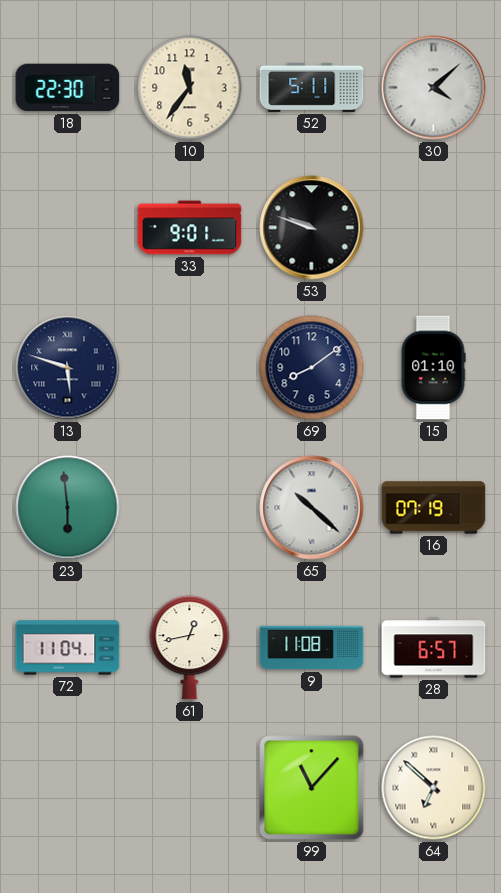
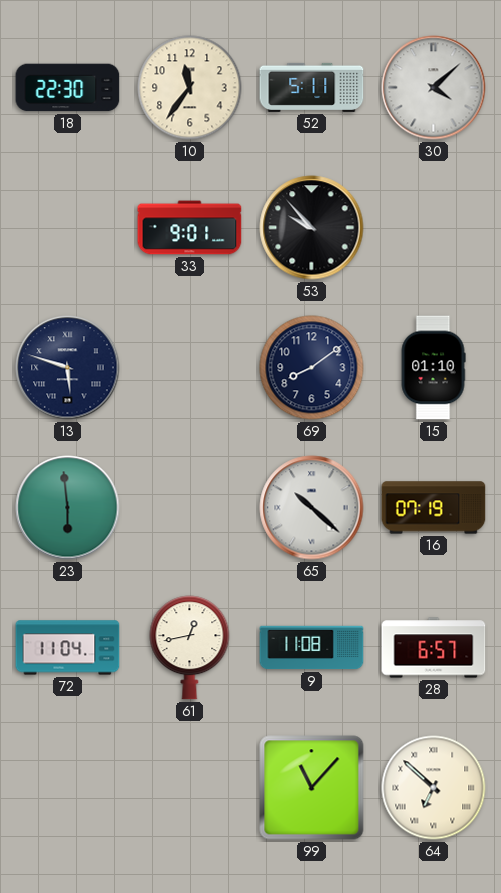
53: 9:48 -> 9:53
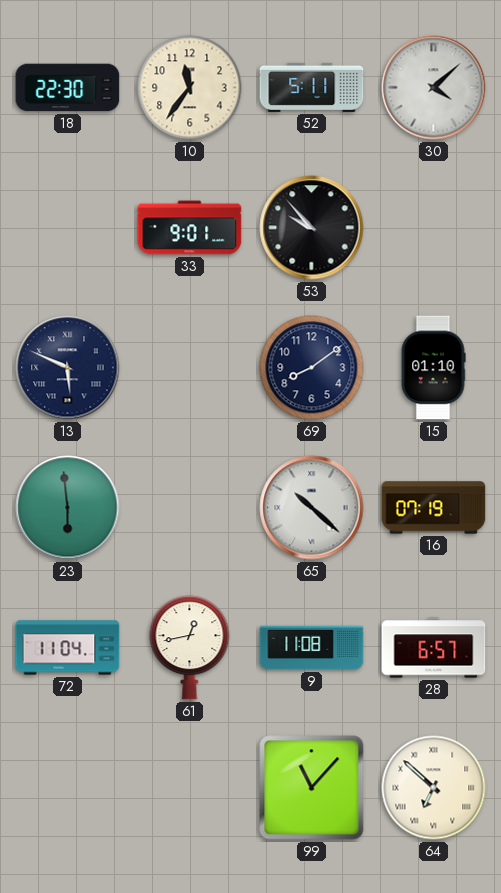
13: 5:48 -> 5:49
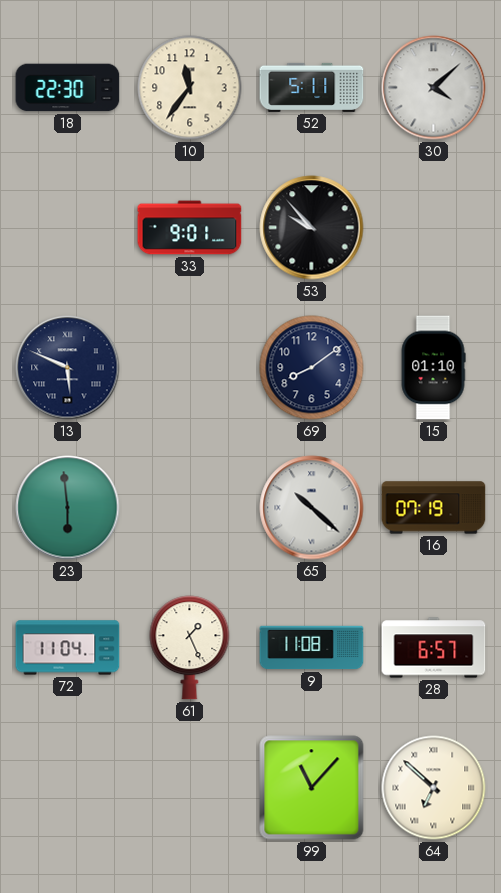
61: 12:43 -> 1:26
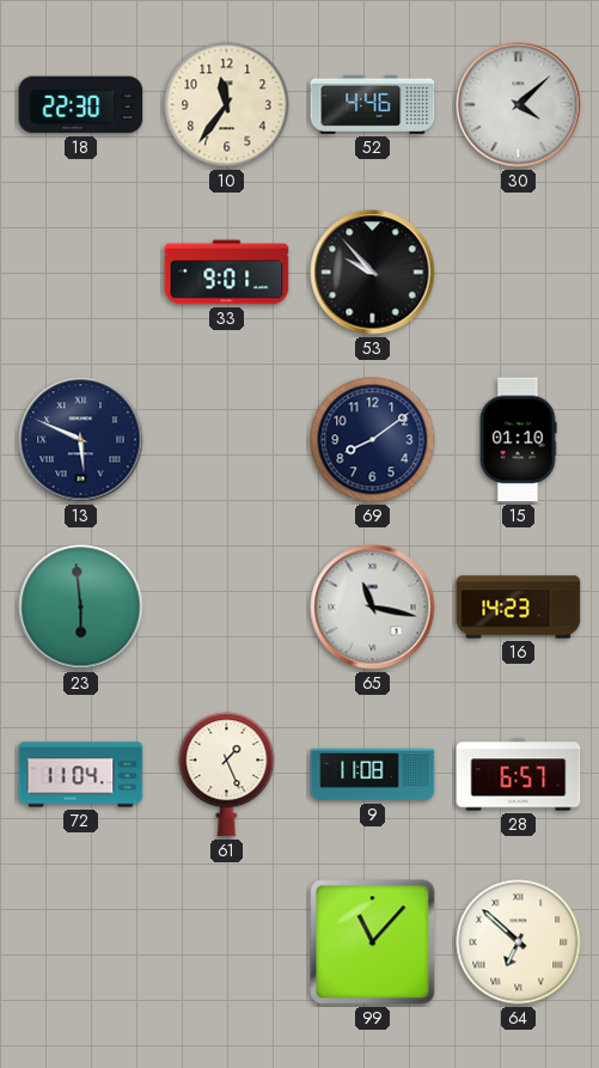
52: 5:11 -> 4:46
65: 10:22 -> 11:17
16: 07:19 -> 14:23
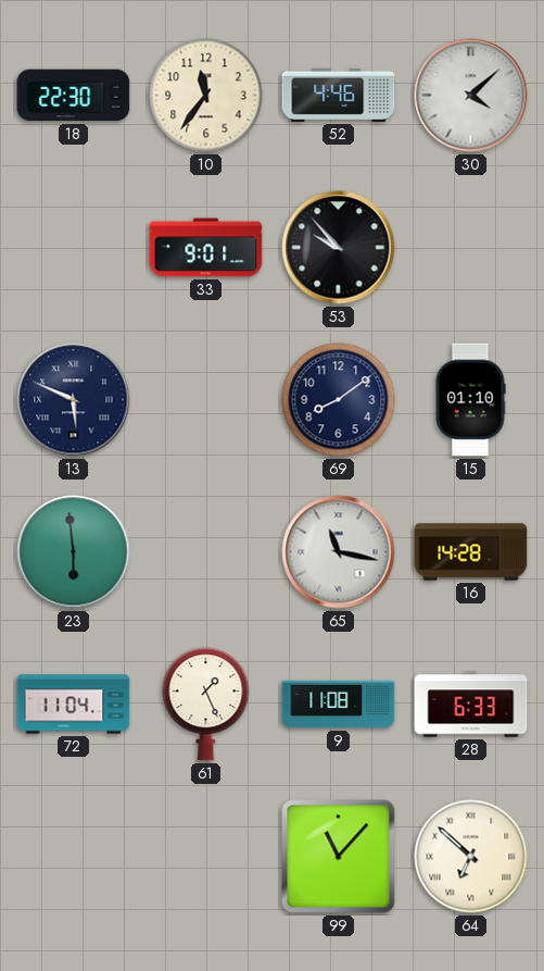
16: 14:23 -> 14:28
28: 6:57 -> 6:33
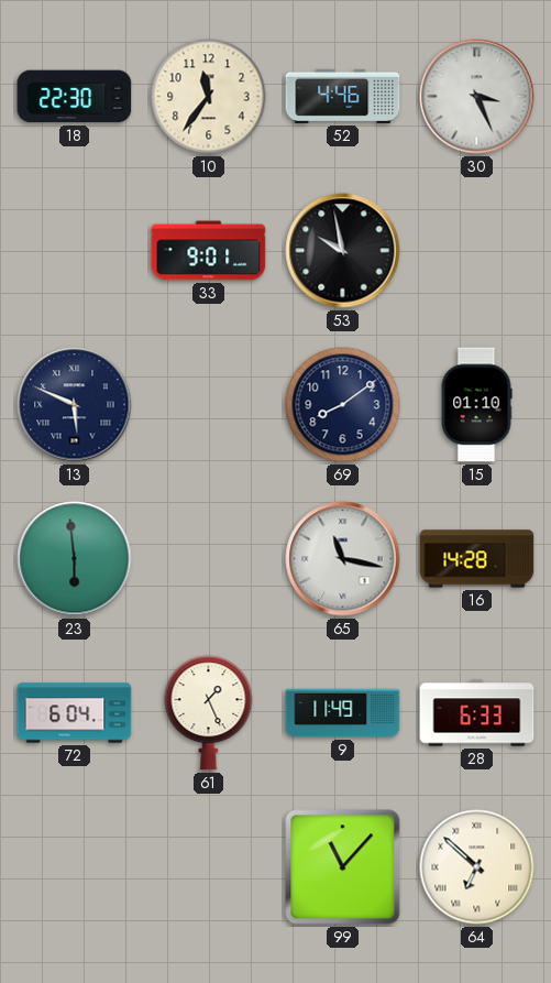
30: 4:08 -> 3:26
53: 9:53 -> 9:58
72: 11:04 -> 6:04
9: 11:08 -> 11:49
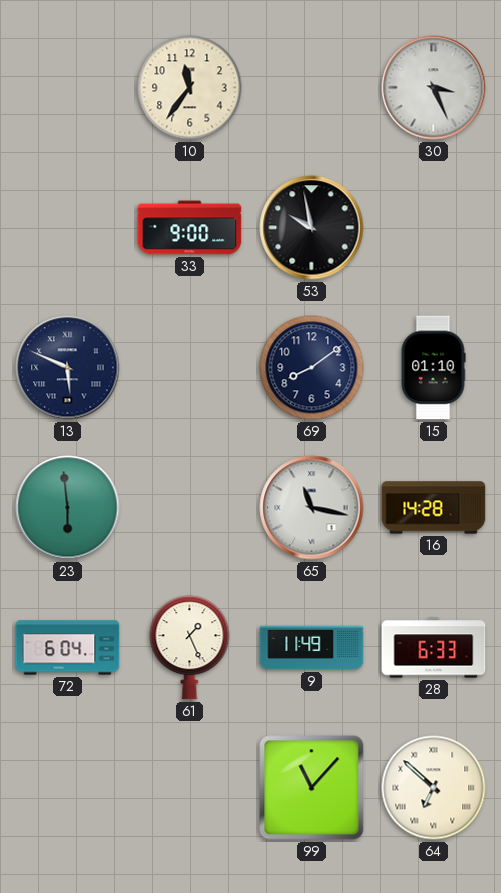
18: 22:30 -> none
52: 4:46 -> none
33: 9:01 -> 9:00
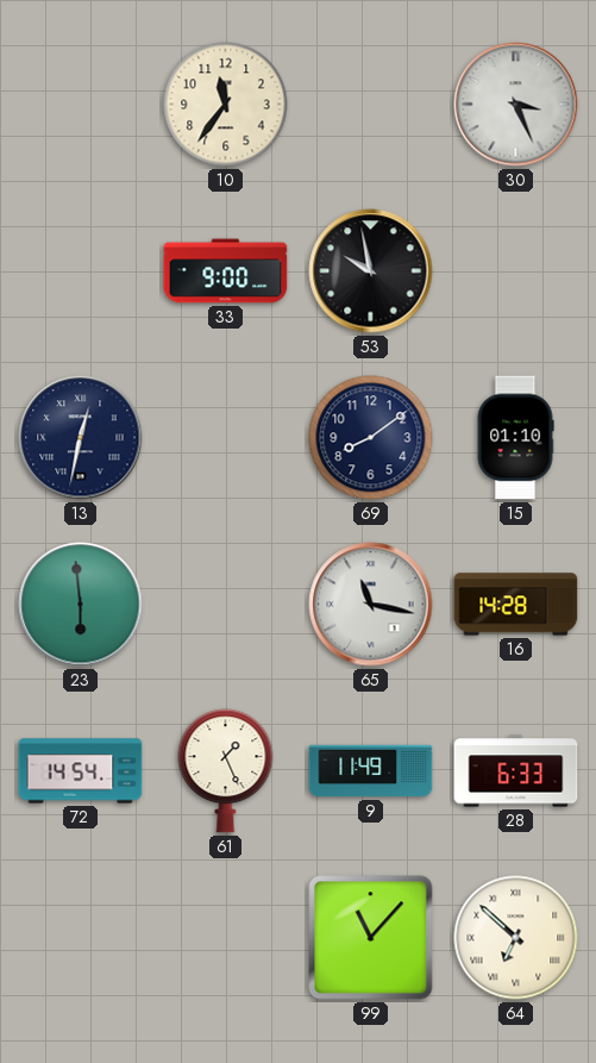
13: 5:49 -> 12:32
72: 6:04 -> 14:54
